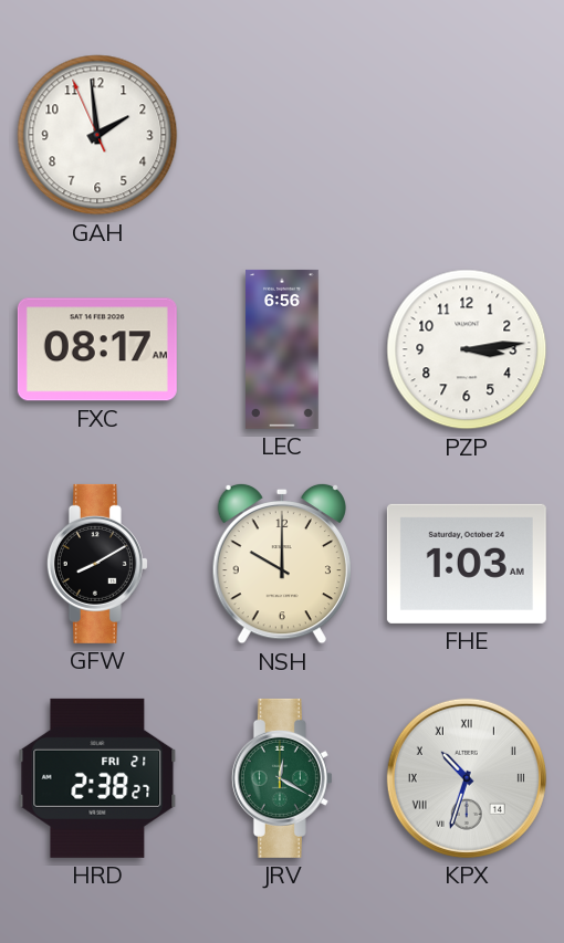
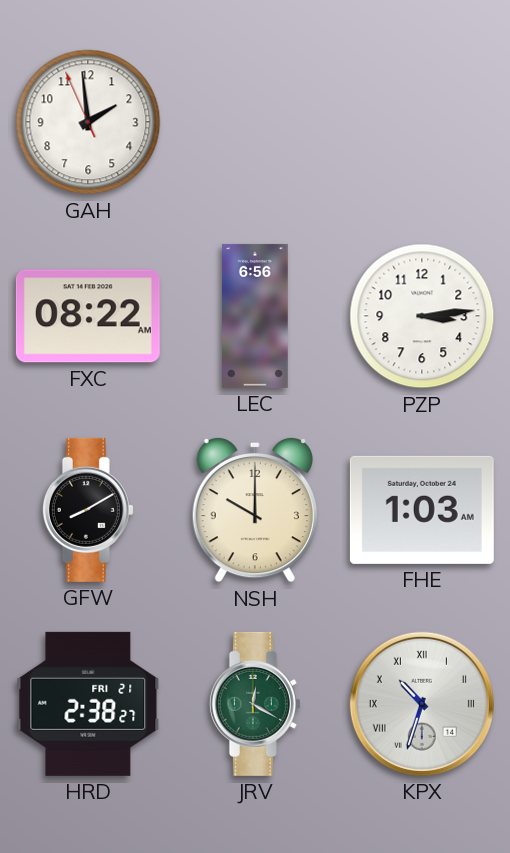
FXC: 08:17 -> 08:22
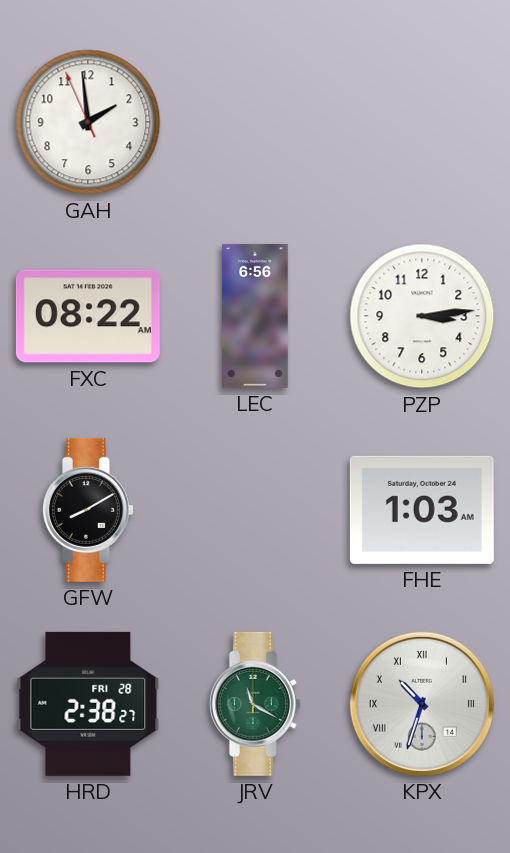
NSH: 10:00 -> none
HRD date: FRI 21 -> FRI 28
JRV: 12:20 -> 11:20
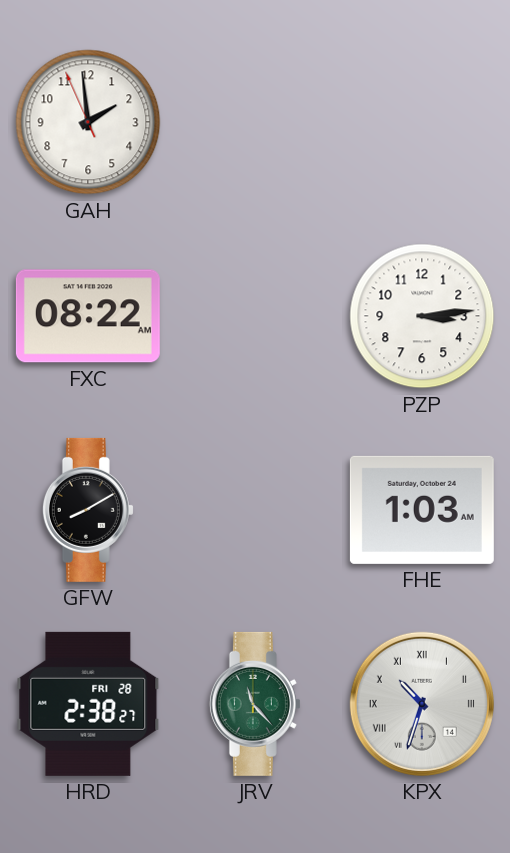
LEC: 6:56 -> none
JRV: 11:20 -> 11:23
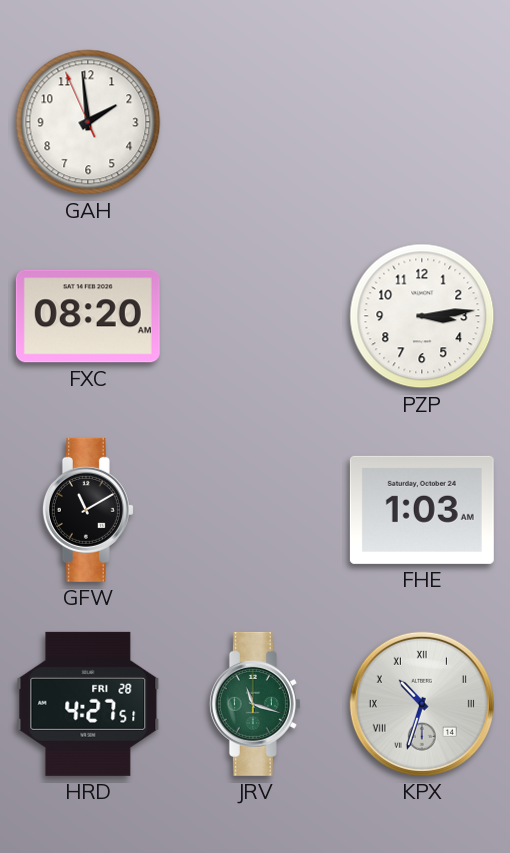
FXC: 08:22 -> 08:20
GFW: 8:10 -> 11:10
HRD: 2:38 -> 4:27
JRV: 11:23 -> 11:18
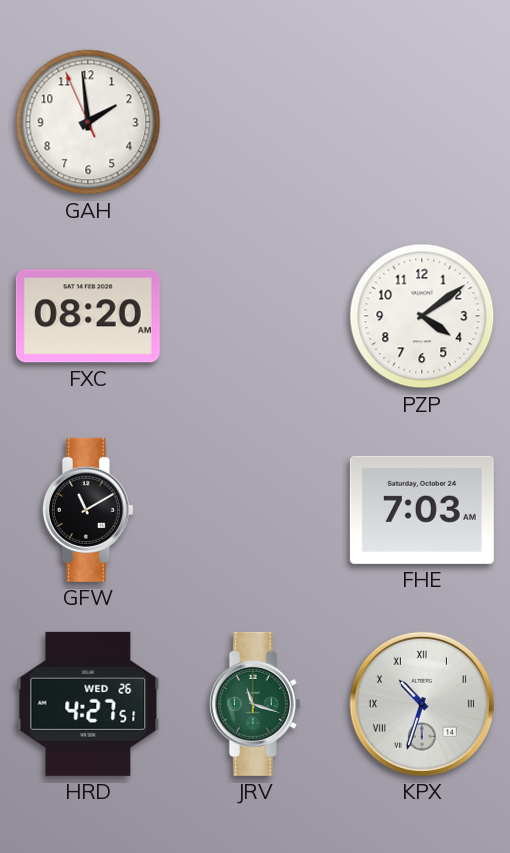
PZP: 3:14 -> 4:09
FHE: 1:03 -> 7:03
HRD date: FRI 28 -> WED 26
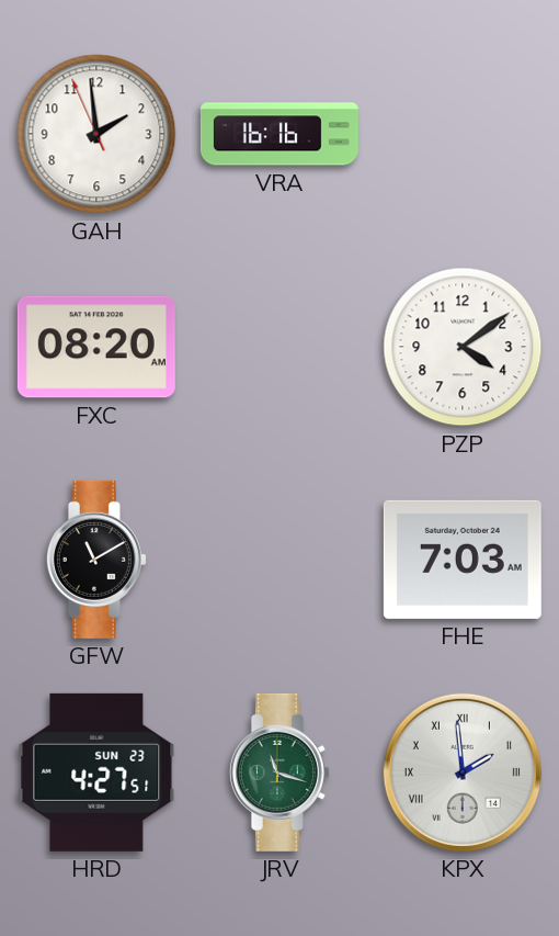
VRA: none -> 16:16
HRD date: WED 26 -> SUN 23
KPX: 10:33 -> 1:59
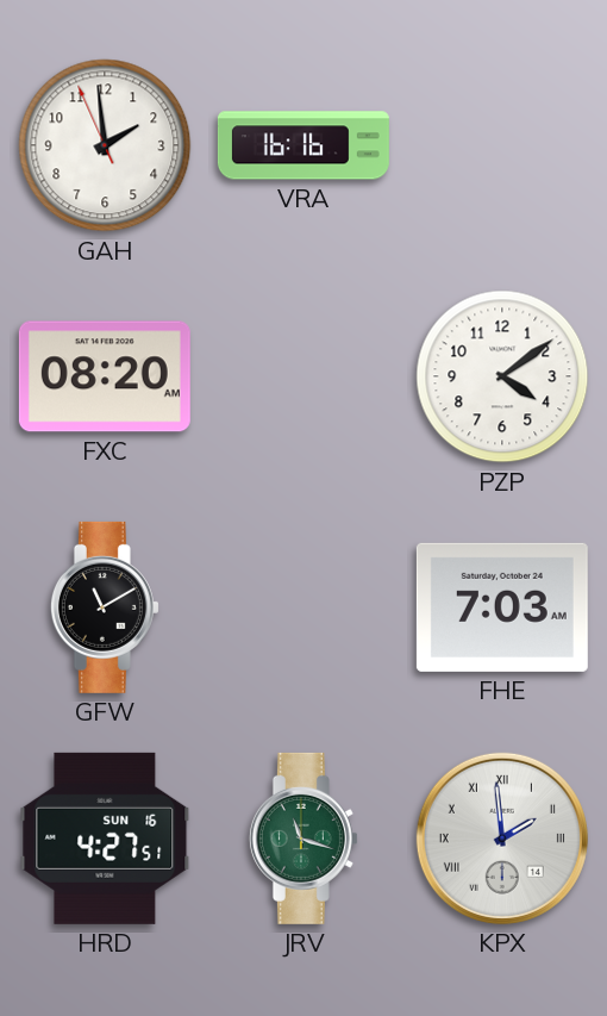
HRD date: SUN 23 -> SUN 16
